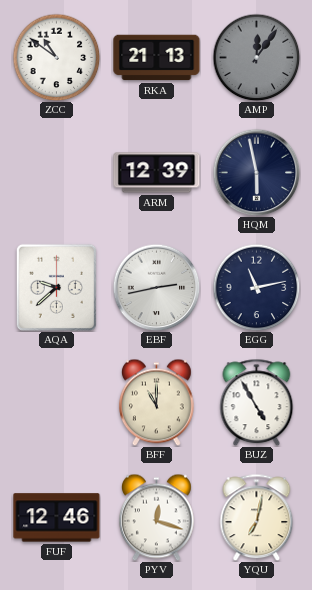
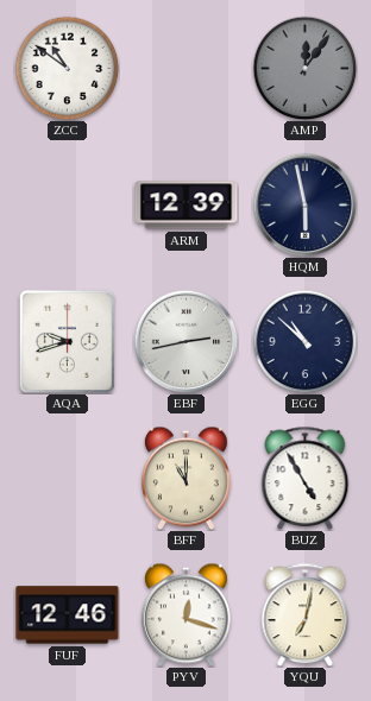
RKA: 21:13 -> none
AQA: 9:38 -> 9:42
EGG: 11:13 -> 10:52
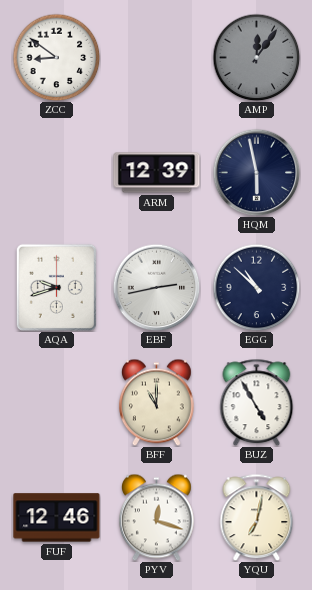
ZCC: 10:51 -> 8:51
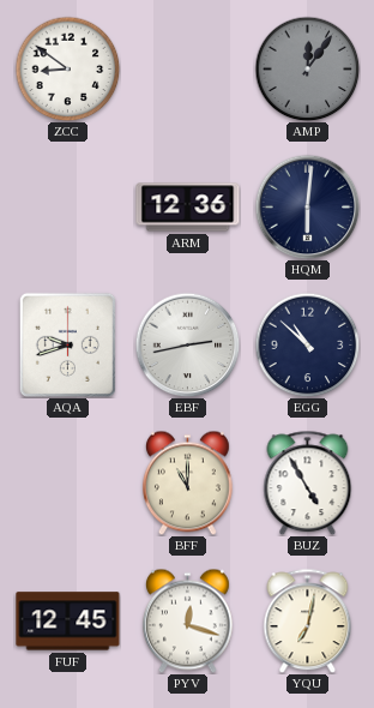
ARM: 12:39 -> 12:36
HQM: 5:58 -> 6:01
FUF: 12:46 -> 12:45
